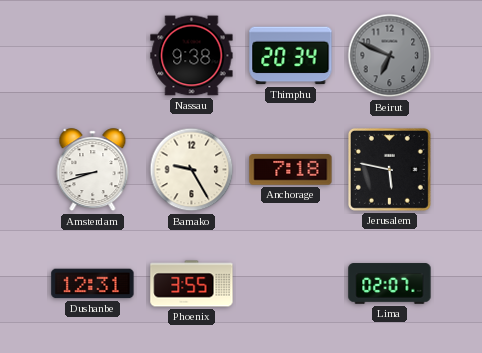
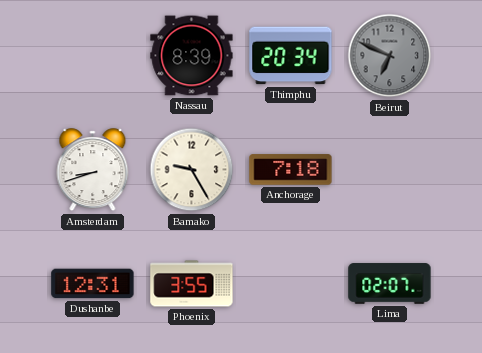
Nassau: 9:38 -> 8:39
Jerusalem: 5:47 -> none
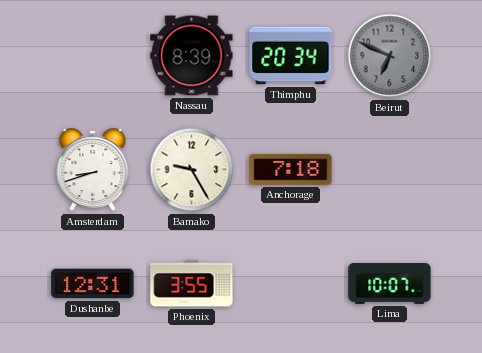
Lima: 02:07 -> 10:07
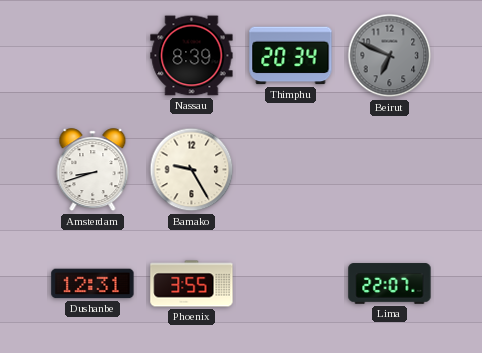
Anchorage: 7:18 -> none
Lima: 10:07 -> 22:07
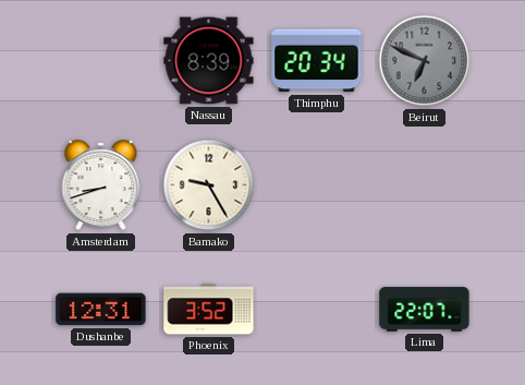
Phoenix: 3:55 -> 3:52
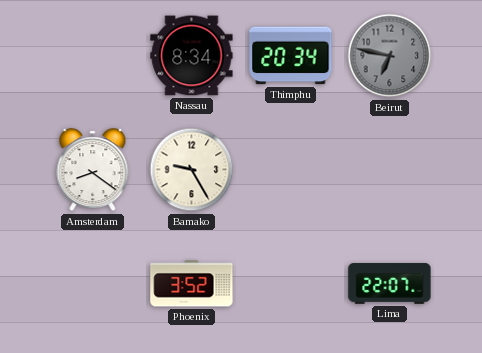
Nassau: 8:39 -> 8:34
Beirut: 6:49 -> 6:47
Amsterdam: 8:42 -> 8:21
Dushanbe: 12:31 -> none
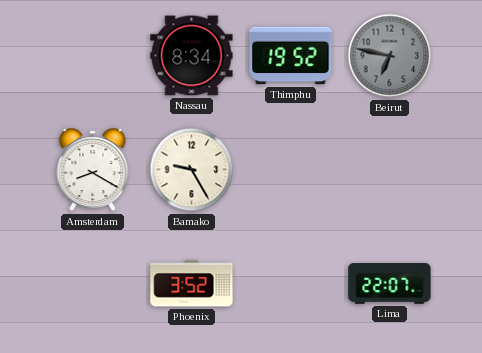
Thimphu: 20:34 -> 19:52
Amsterdam: 8:21 -> 8:20
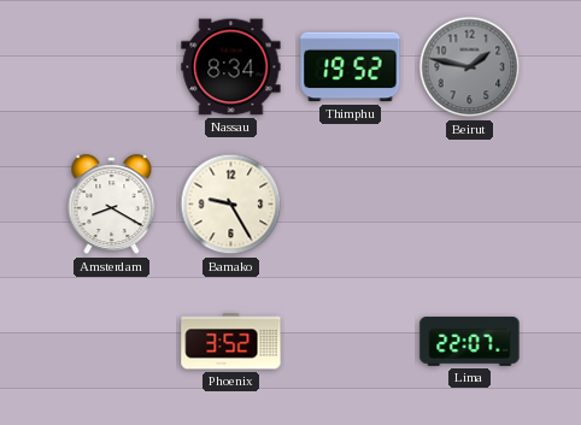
Beirut: 6:47 -> 1:47
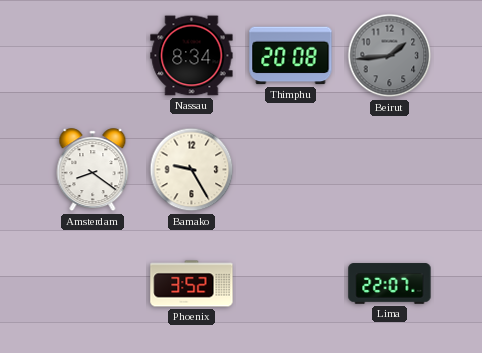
Thimphu: 19:52 -> 20:08
Beirut: 1:47 -> 1:44
Amsterdam: 8:20 -> 8:21
